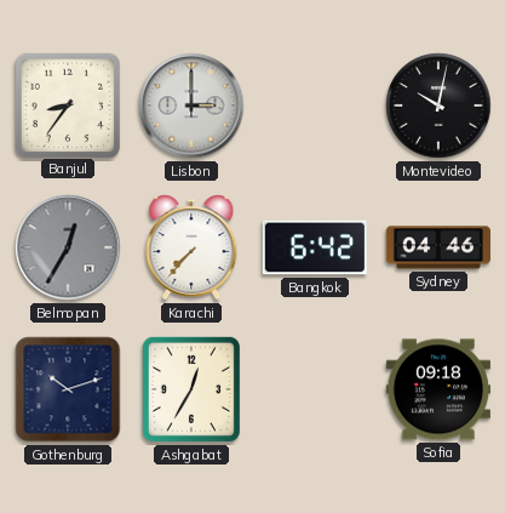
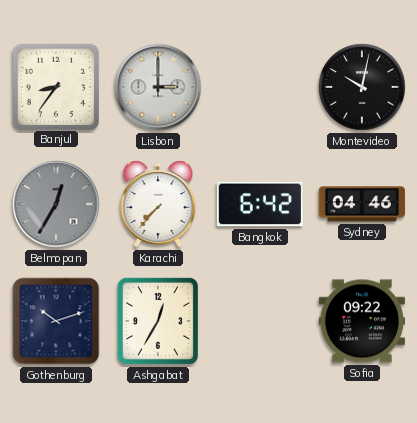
Sofia: 09:18 -> 09:22
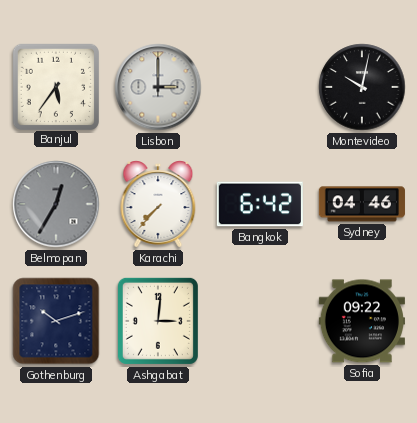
Banjul: 8:36 -> 5:36
Ashgabat: 12:35 -> 3:01
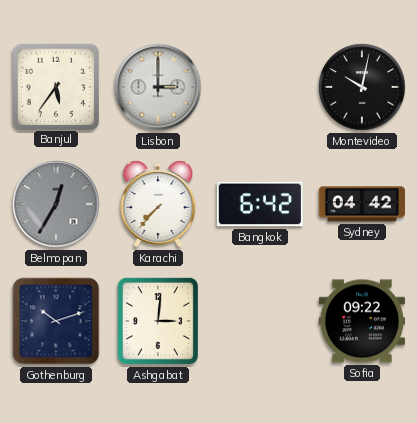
Sydney: 04:46 -> 04:42
